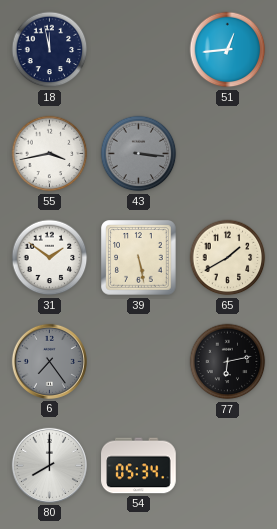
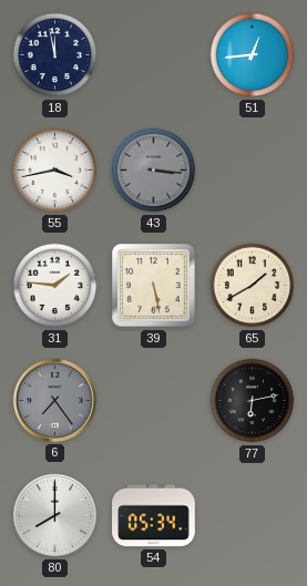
31: 1:51 -> 1:46
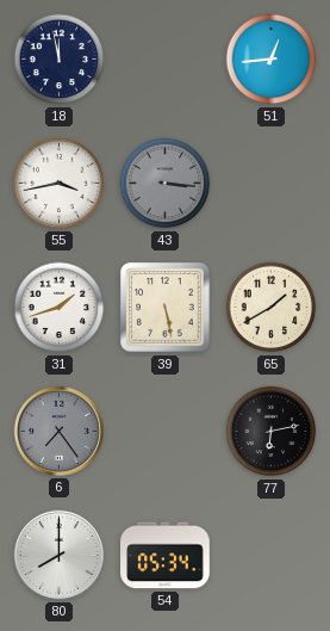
31: 1:46 -> 1:42
